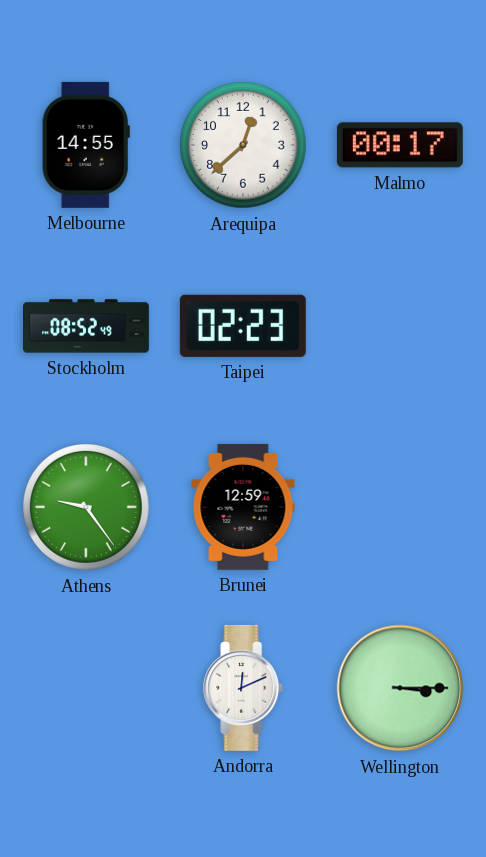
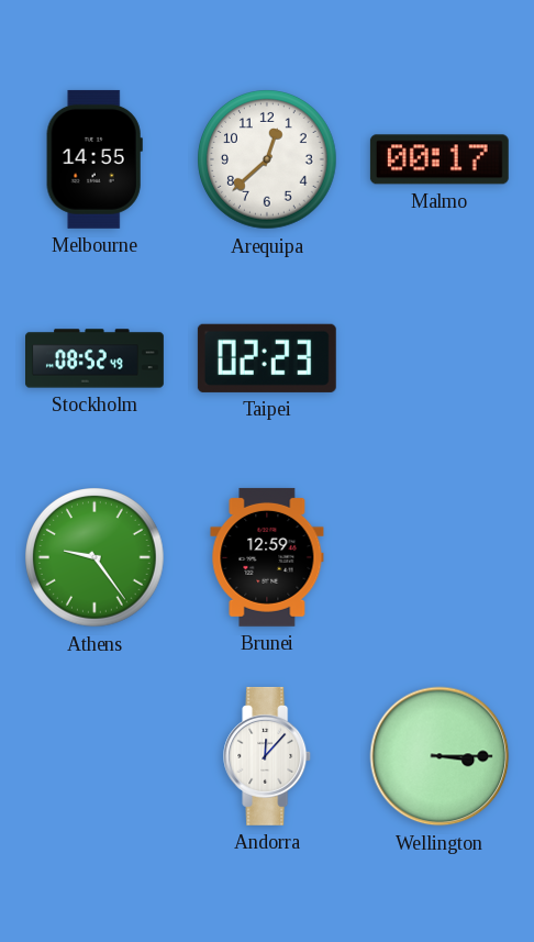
Andorra: 12:11 -> 12:07
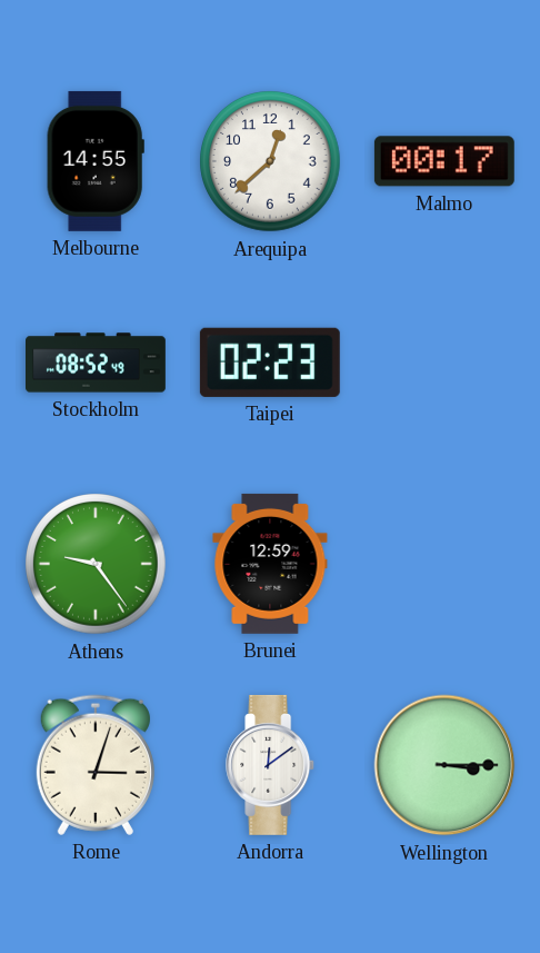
Rome: none -> 3:03
Andorra: 12:07 -> 12:09
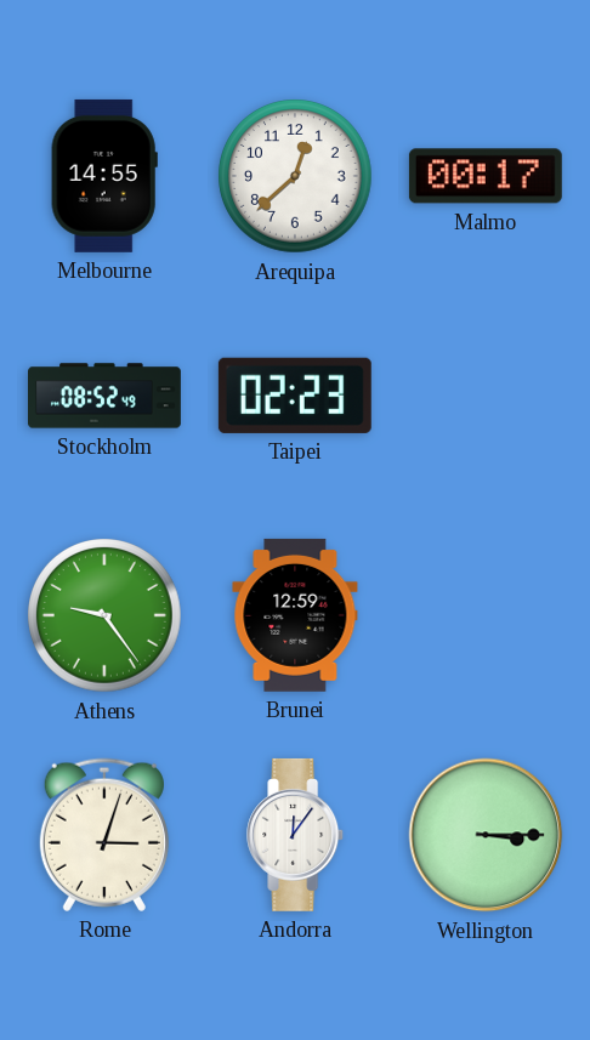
Andorra: 12:09 -> 12:06
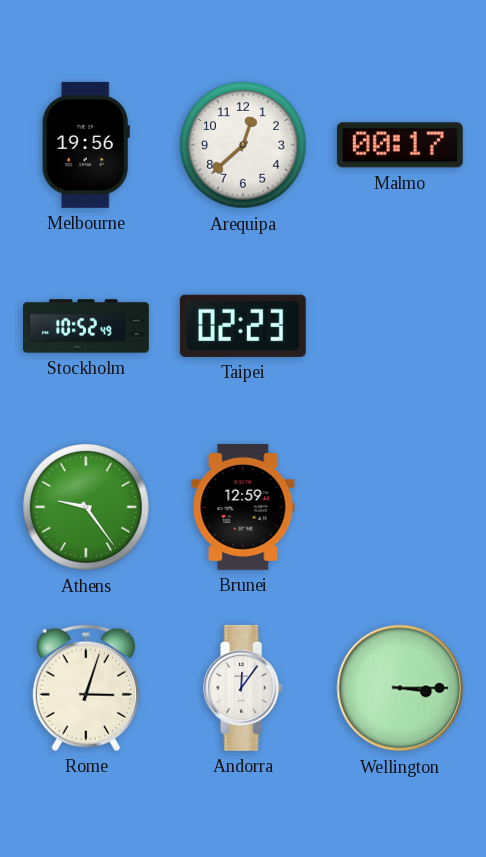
Melbourne: 14:55 -> 19:56
Stockholm: 08:52 -> 10:52
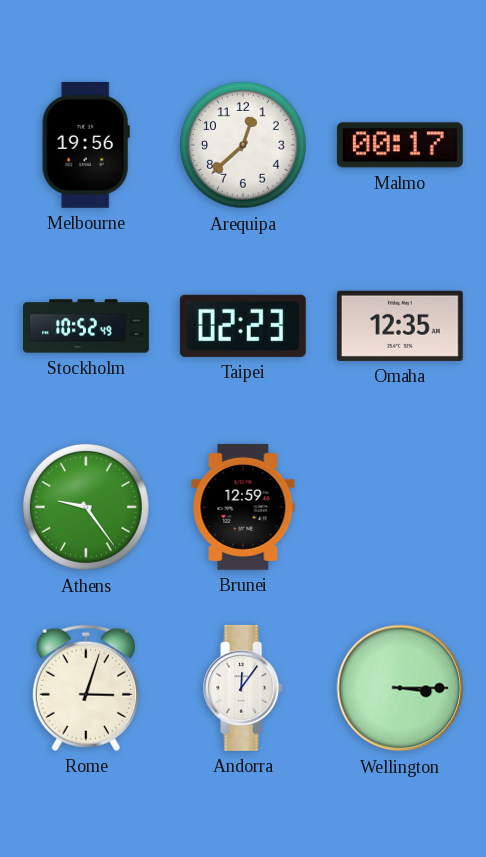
Omaha: none -> 12:35
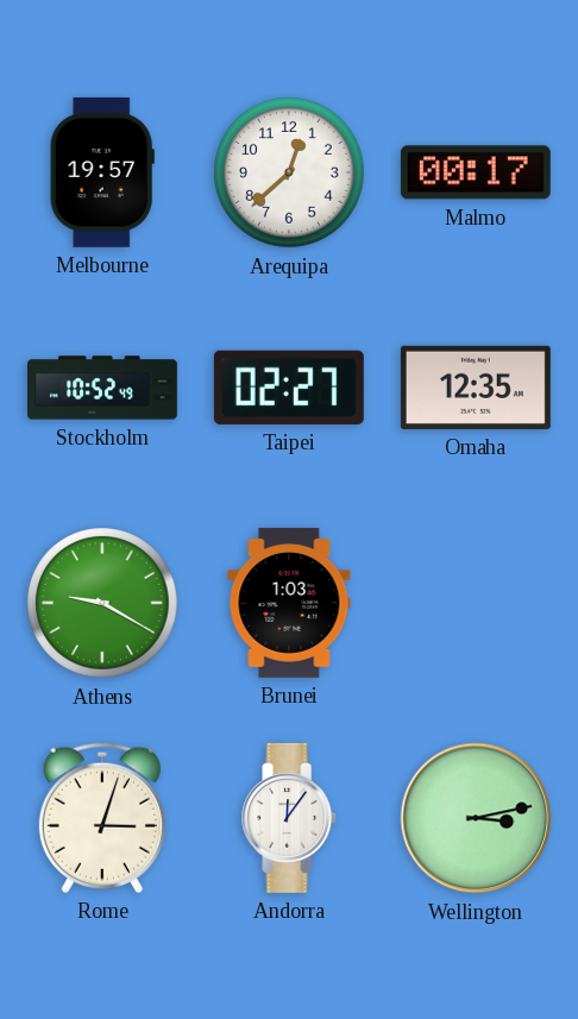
Melbourne: 19:56 -> 19:57
Taipei: 02:23 -> 02:27
Athens: 9:24 -> 9:20
Brunei: 12:59 -> 1:03
Wellington: 3:15 -> 3:13
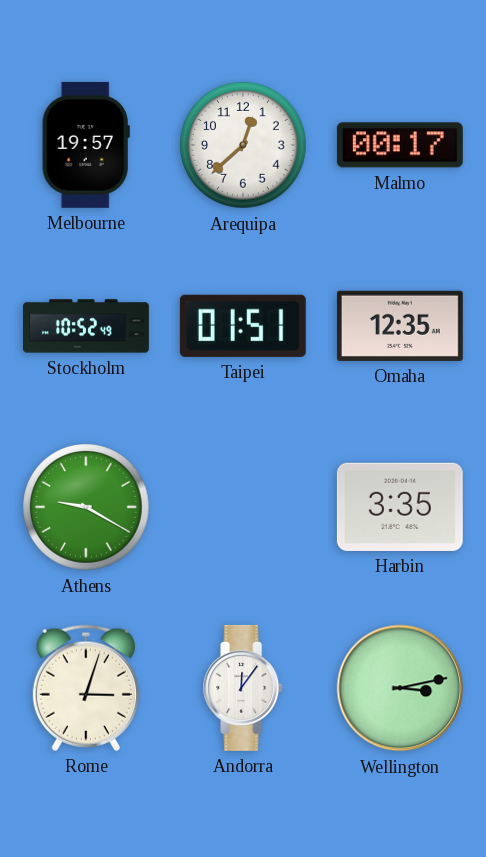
Taipei: 02:27 -> 01:51
Brunei: 1:03 -> none
Harbin: none -> 3:35
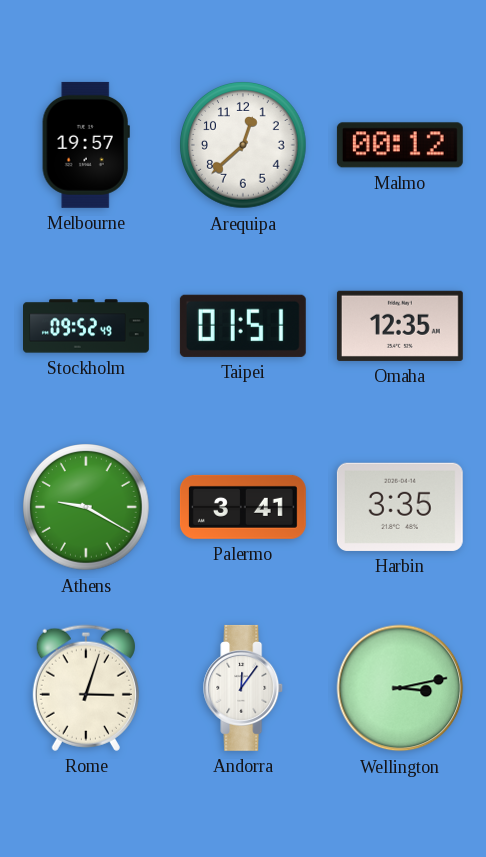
Malmo: 00:17 -> 00:12
Stockholm: 10:52 -> 09:52
Palermo: none -> 3:41
